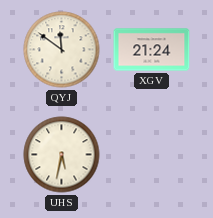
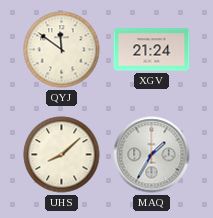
UHS: 5:32 -> 8:08
MAQ: none -> 1:35
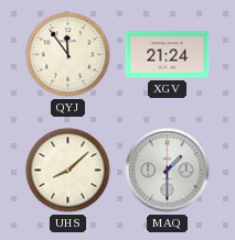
QYJ: 11:51 -> 11:54
MAQ: 1:35 -> 1:30
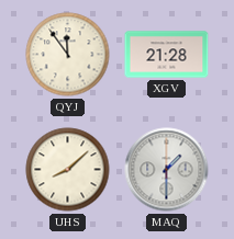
XGV: 21:24 -> 21:28
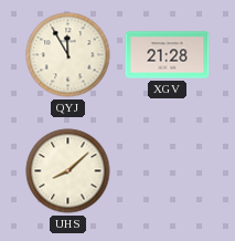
QYJ: 11:54 -> 11:55
MAQ: 1:30 -> none
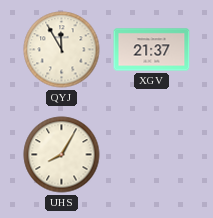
XGV: 21:28 -> 21:37
UHS: 8:08 -> 8:05
